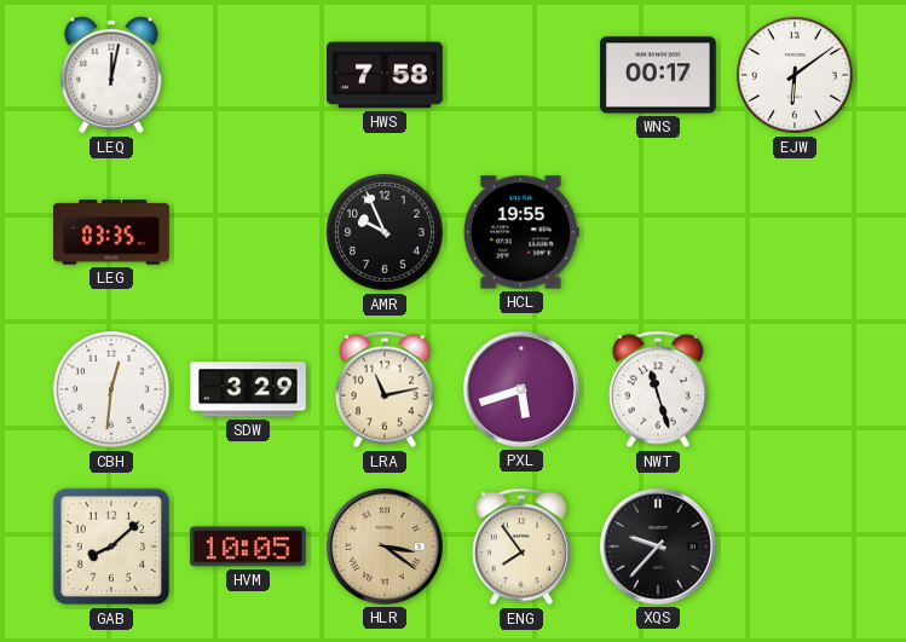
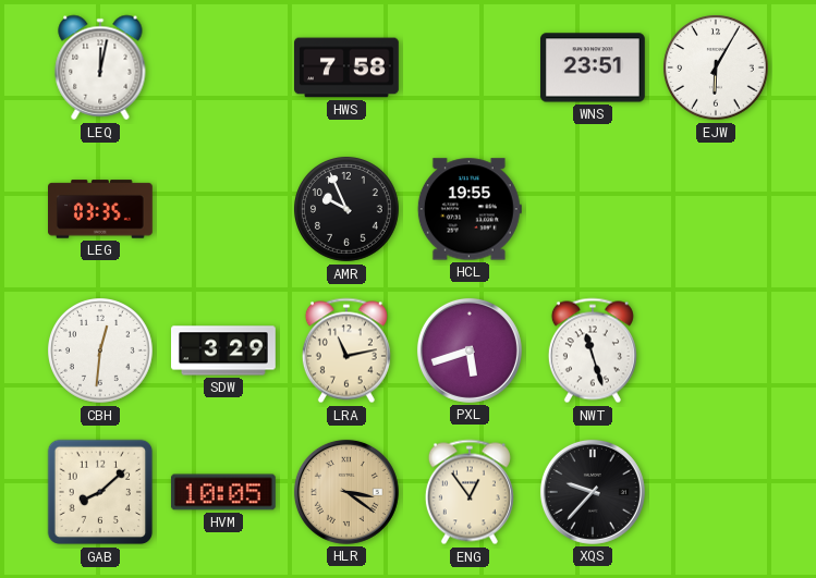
WNS: 00:17 -> 23:51
EJW: 6:09 -> 6:05
ENG: 7:54 -> 12:54
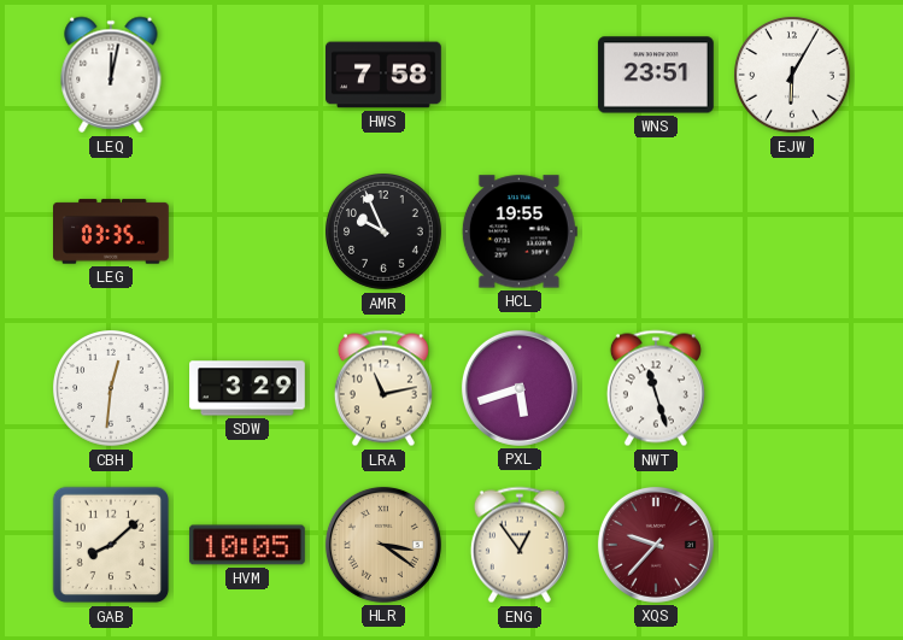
XQS dial: black -> burgundy
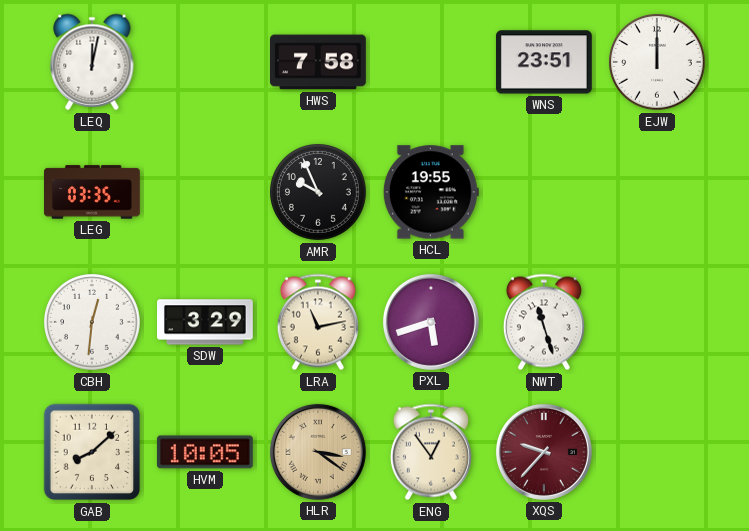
EJW: 6:05 -> 12:00
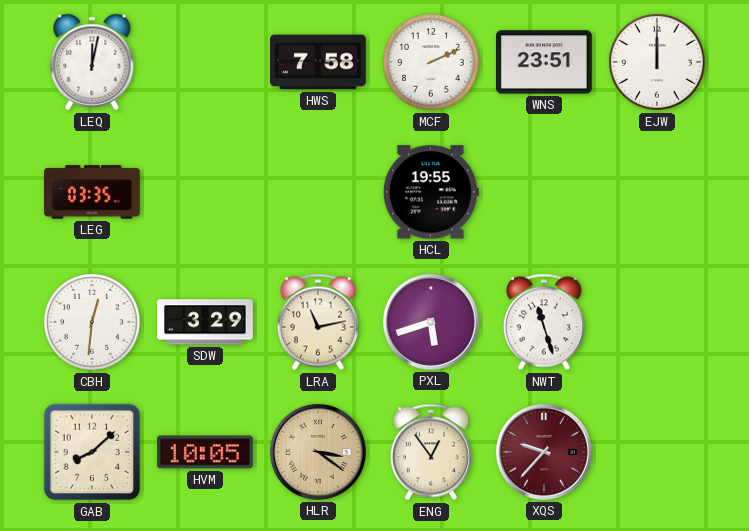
MCF: none -> 2:11
AMR: 9:56 -> none
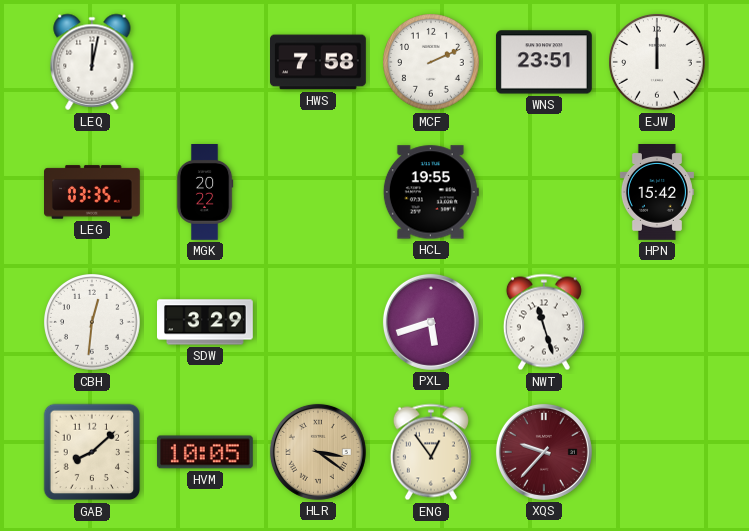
MGK: none -> 20:22
HPN: none -> 15:42
LRA: 11:13 -> none
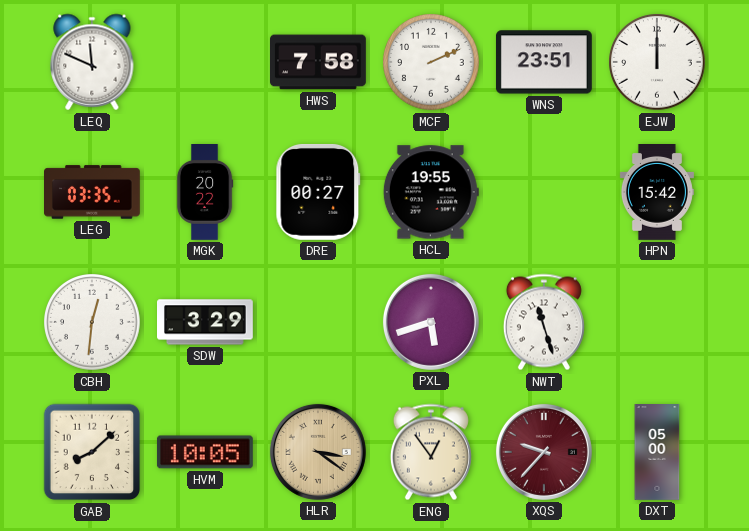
LEQ: 12:02 -> 11:49
DRE: none -> 00:27
DXT: none -> 05:00
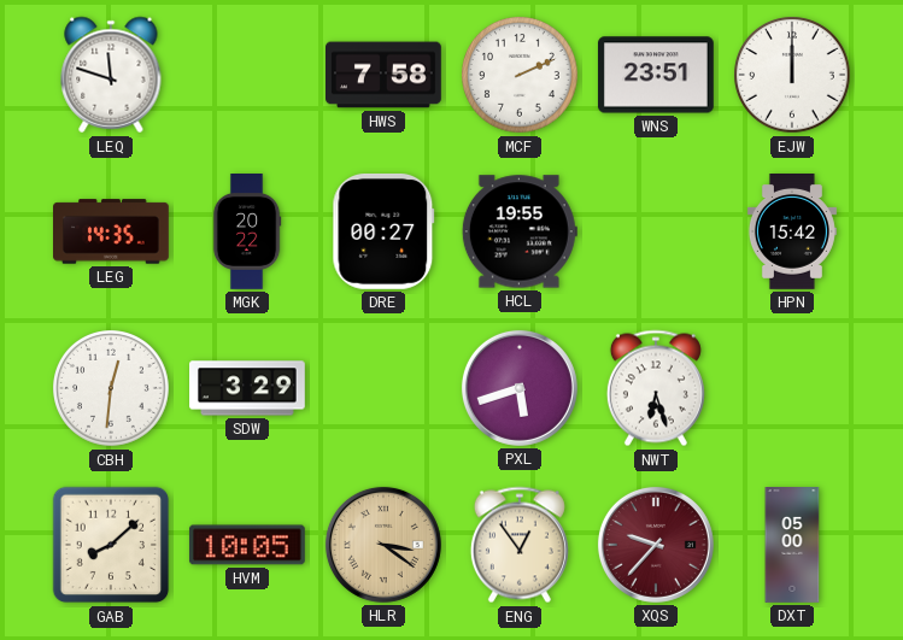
LEQ: 11:49 -> 11:48
LEG: 03:35 -> 14:35
NWT: 11:27 -> 6:27
